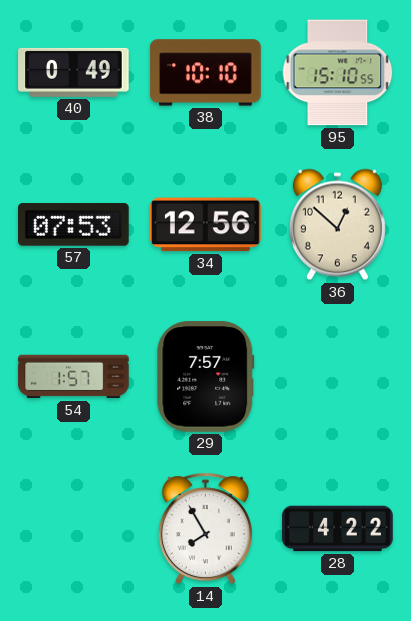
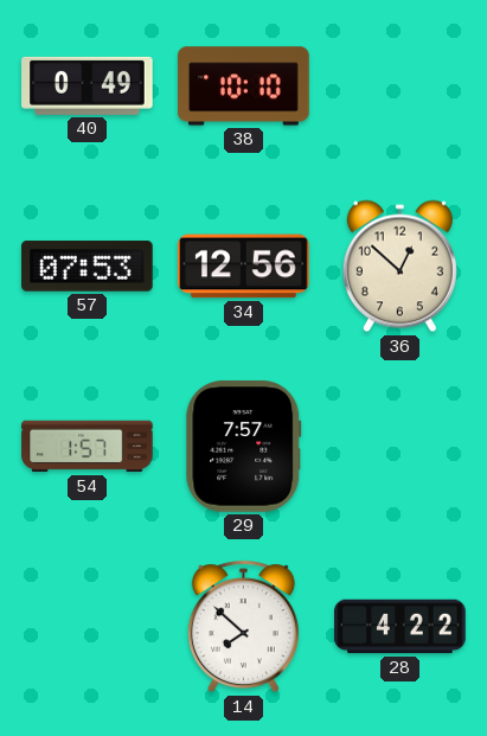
95: 15:10 -> none
14: 7:55 -> 7:52
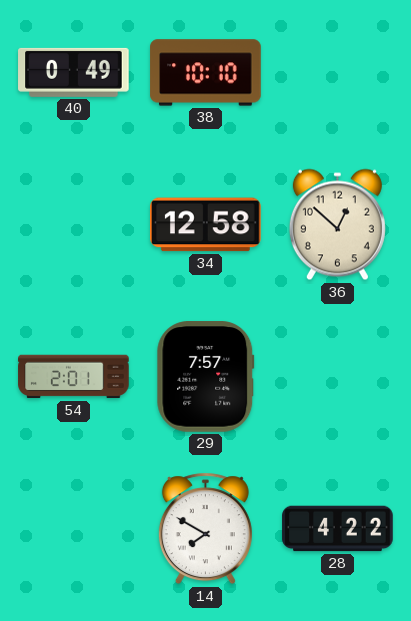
57: 07:53 -> none
34: 12:56 -> 12:58
54: 1:57 -> 2:01
14: 7:52 -> 7:50
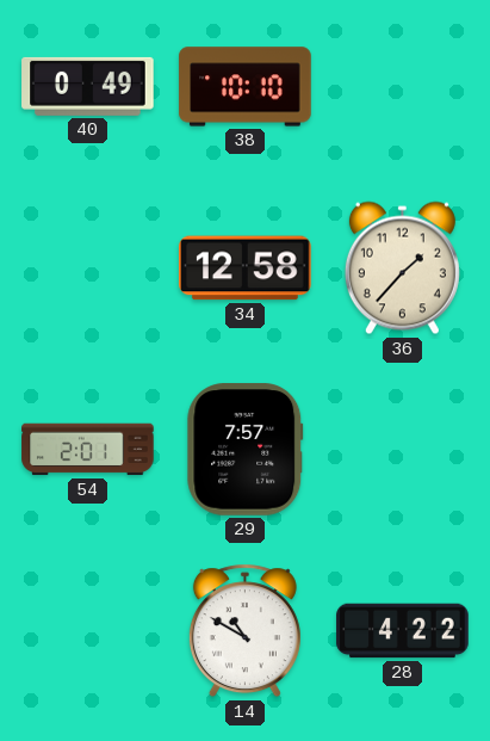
36: 12:52 -> 1:37
14: 7:50 -> 10:50
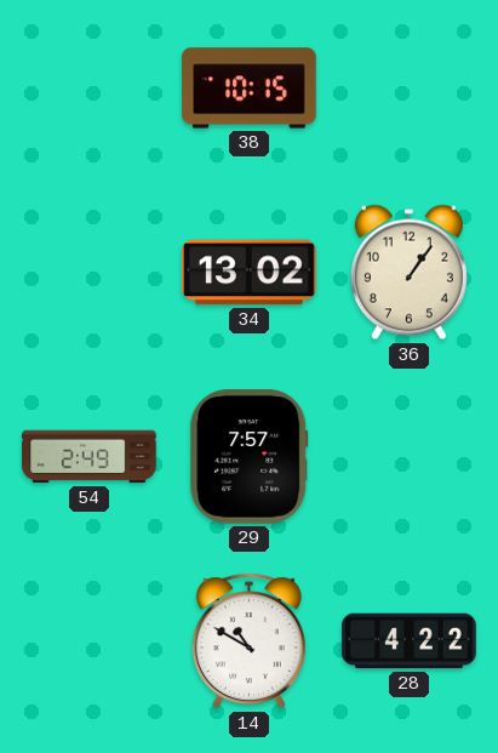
40: 0:49 -> none
38: 10:10 -> 10:15
34: 12:58 -> 13:02
36: 1:37 -> 1:06
54: 2:01 -> 2:49
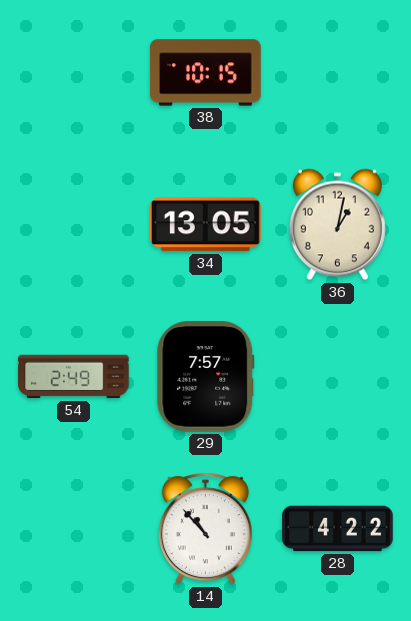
34: 13:02 -> 13:05
36: 1:06 -> 1:02
14: 10:50 -> 10:53
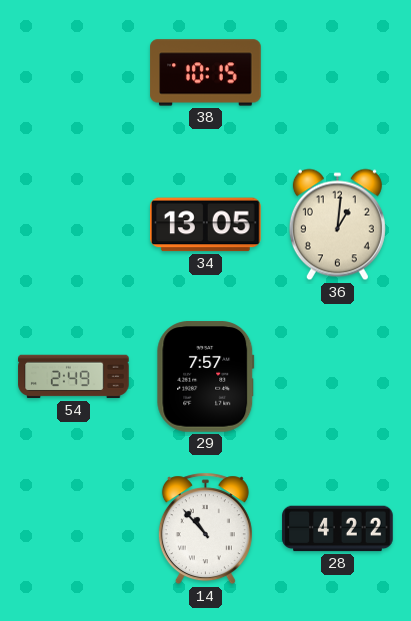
36: 1:02 -> 1:01
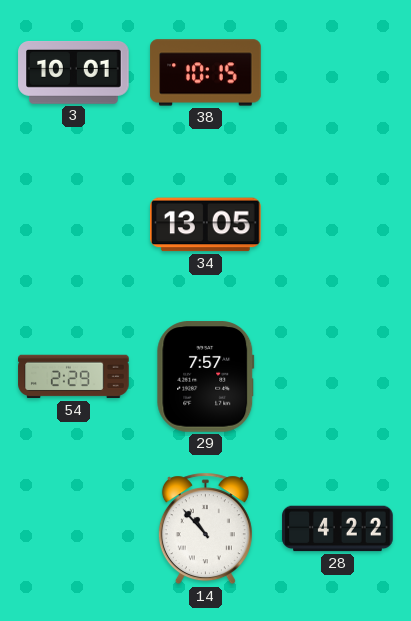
3: none -> 10:01
36: 1:01 -> none
54: 2:49 -> 2:29
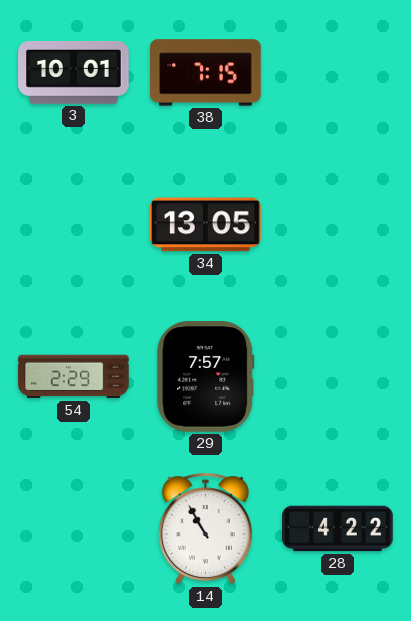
38: 10:15 -> 7:15
14: 10:53 -> 10:55
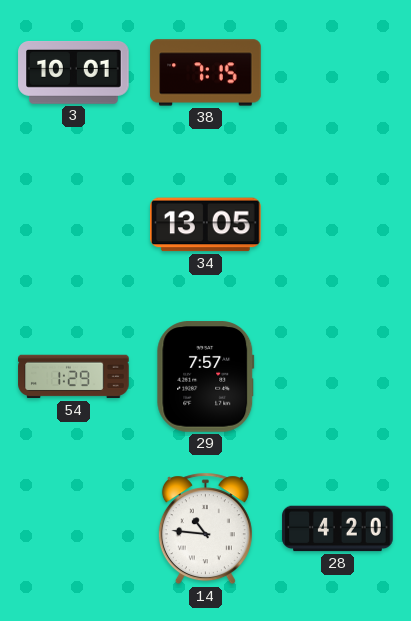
54: 2:29 -> 1:29
14: 10:55 -> 10:46
28: 4:22 -> 4:20
